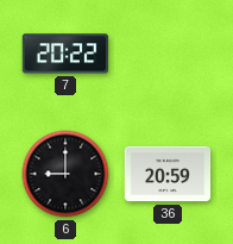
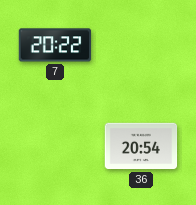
6: 9:00 -> none
36: 20:59 -> 20:54
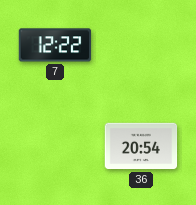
7: 20:22 -> 12:22
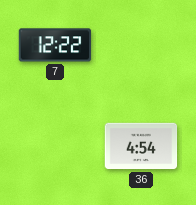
36: 20:54 -> 4:54
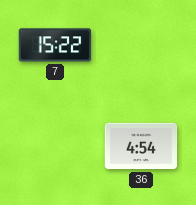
7: 12:22 -> 15:22
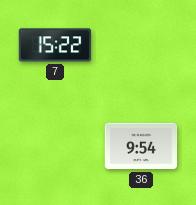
36: 4:54 -> 9:54
